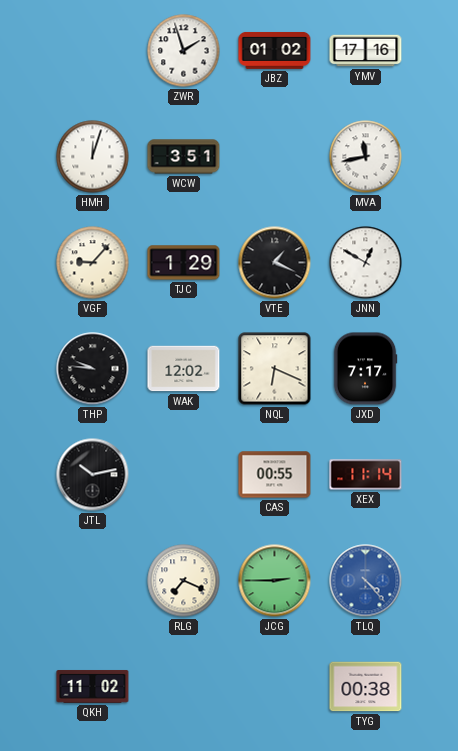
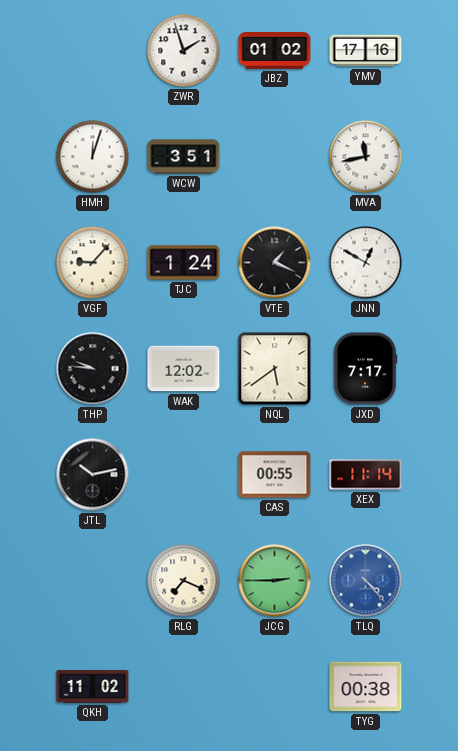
TJC: 1:29 -> 1:24
NQL: 6:19 -> 5:39
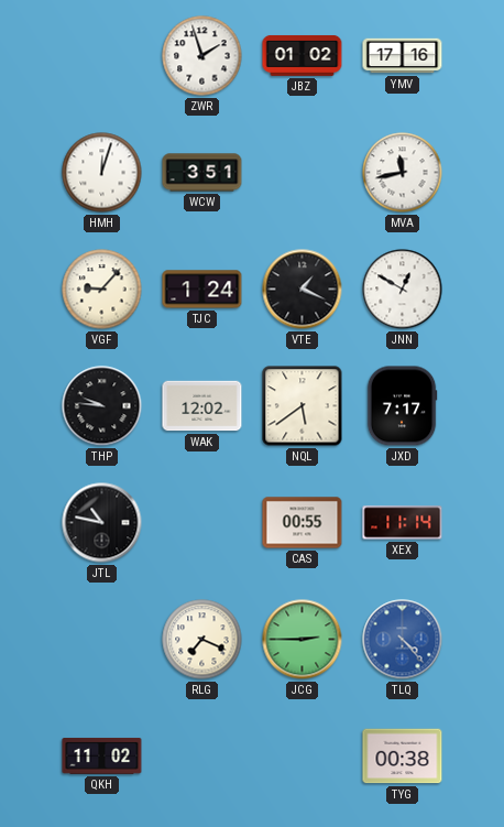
JTL: 10:13 -> 10:47
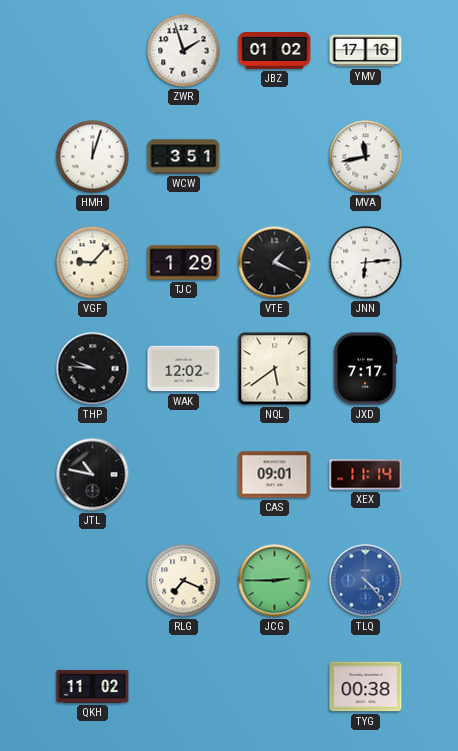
TJC: 1:24 -> 1:29
JNN: 12:50 -> 6:14
CAS: 00:55 -> 09:01
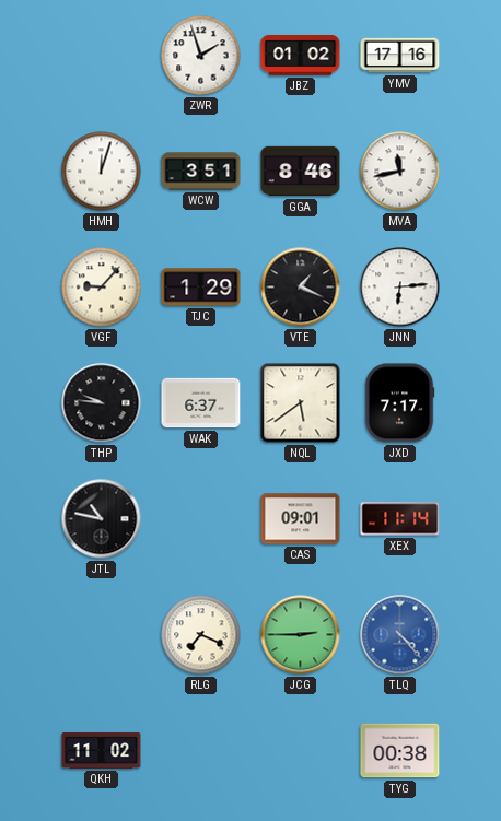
GGA: none -> 8:46
WAK: 12:02 -> 6:37
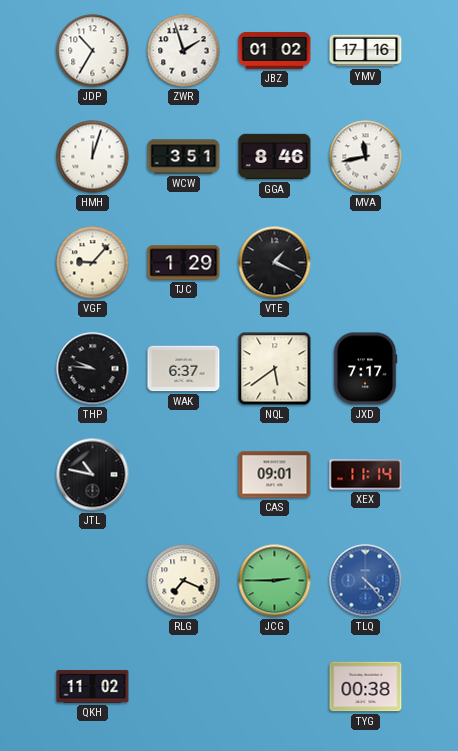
JDP: none -> 10:35
JNN: 6:14 -> none
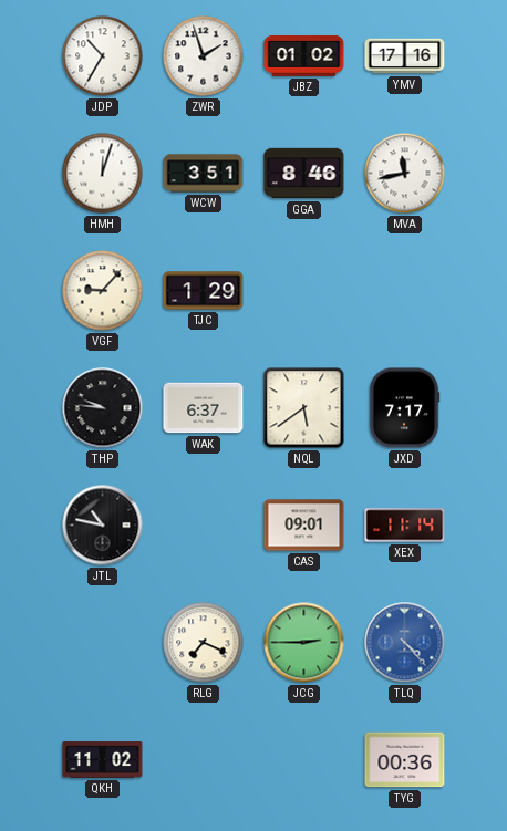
VTE: 1:19 -> none
TYG: 00:38 -> 00:36
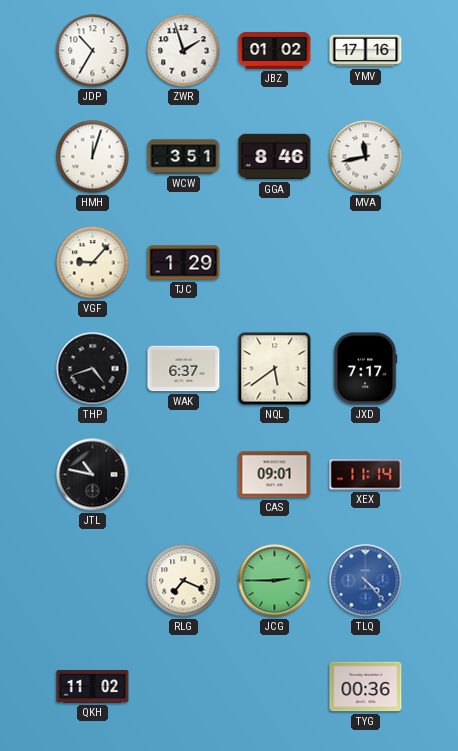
THP: 9:46 -> 4:42
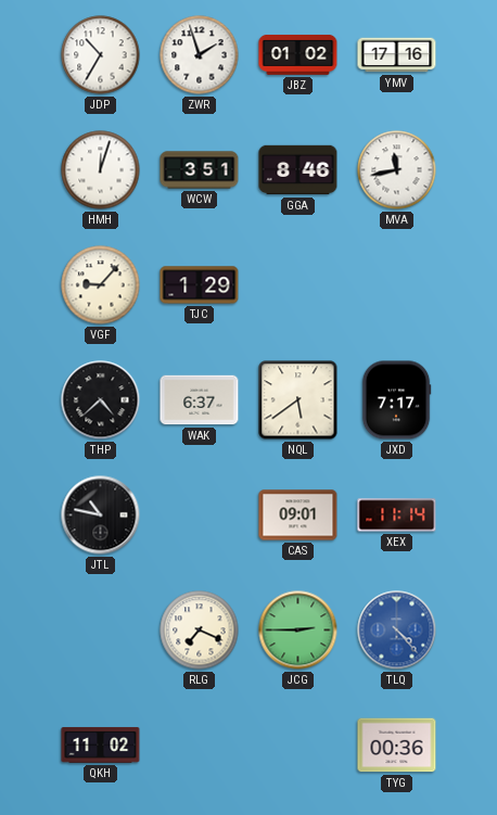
THP: 4:42 -> 4:38
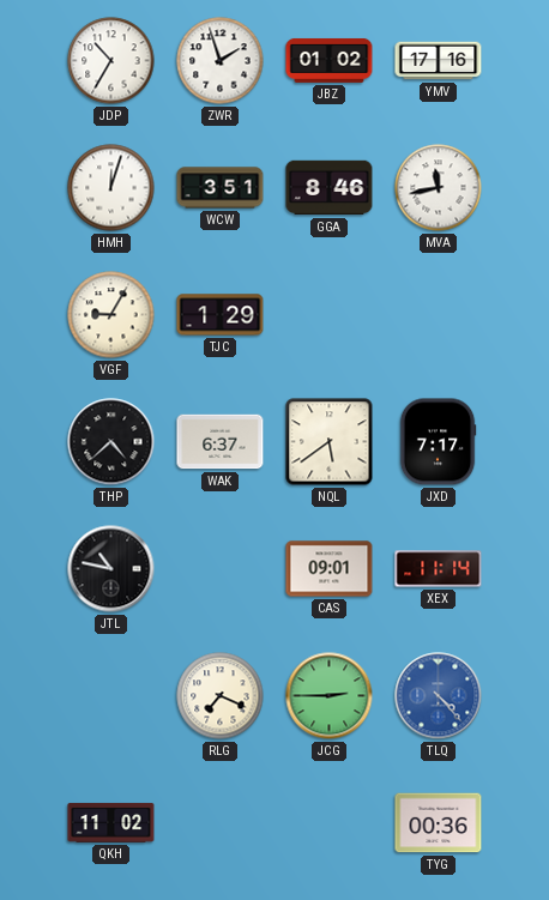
VGF: 9:07 -> 9:05
